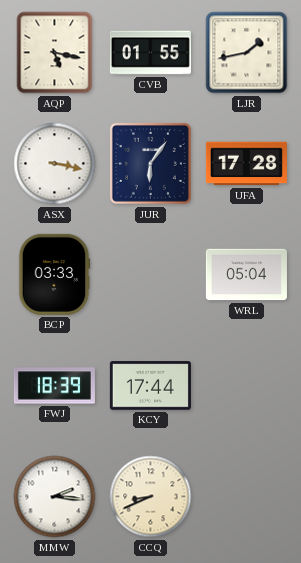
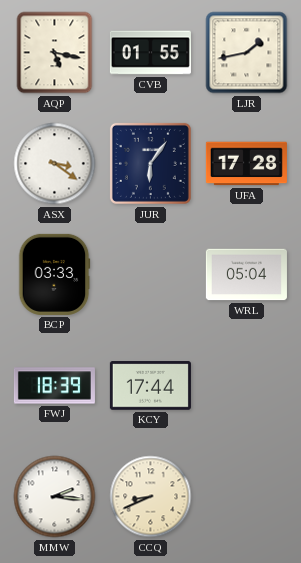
ASX: 3:17 -> 3:21
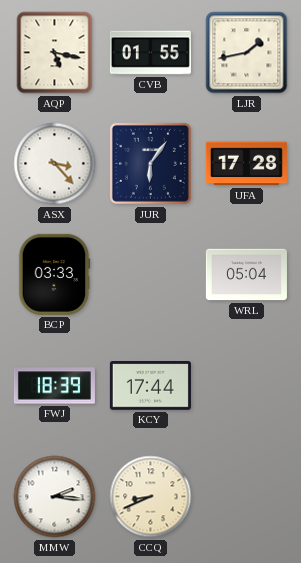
ASX: 3:21 -> 3:23
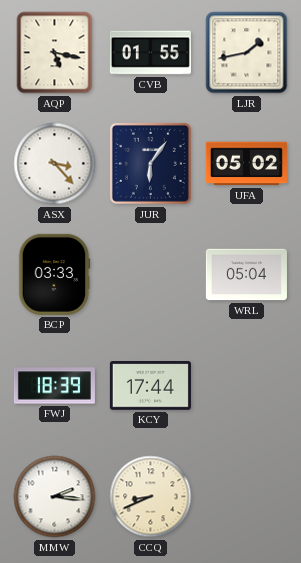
UFA: 17:28 -> 05:02
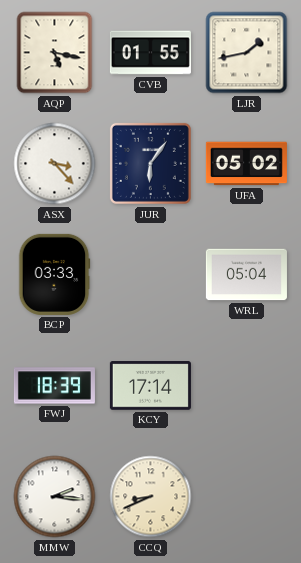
KCY: 17:44 -> 17:14
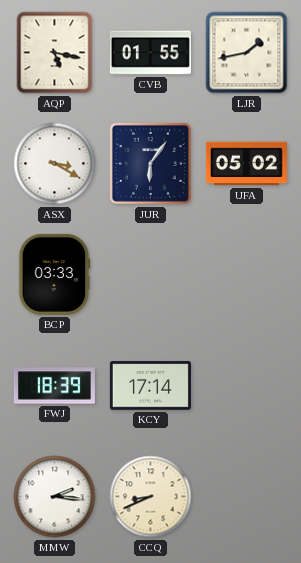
ASX: 3:23 -> 3:20
WRL: 05:04 -> none
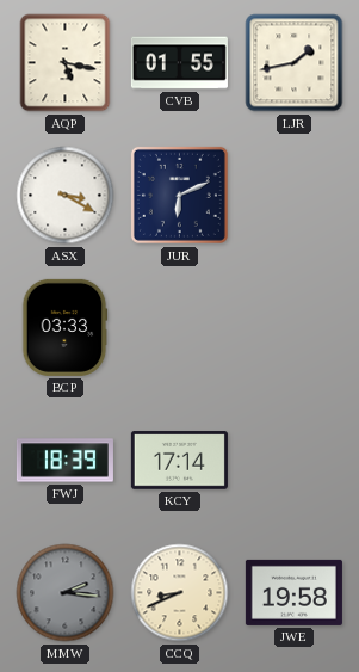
JUR: 6:06 -> 6:11
UFA: 05:02 -> none
MMW dial: white -> grey
JWE: none -> 19:58
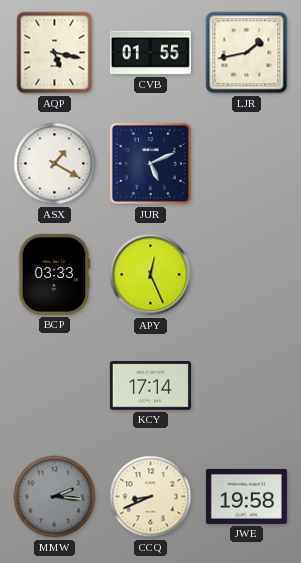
ASX: 3:20 -> 1:20
JUR: 6:11 -> 5:11
APY: none -> 12:26
FWJ: 18:39 -> none
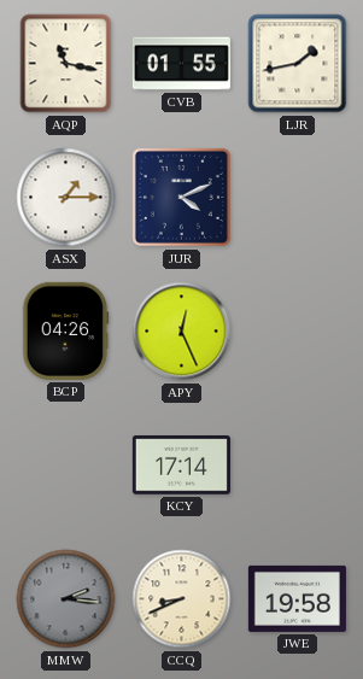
AQP: 5:17 -> 11:17
ASX: 1:20 -> 1:15
JUR: 5:11 -> 4:11
BCP: 03:33 -> 04:26
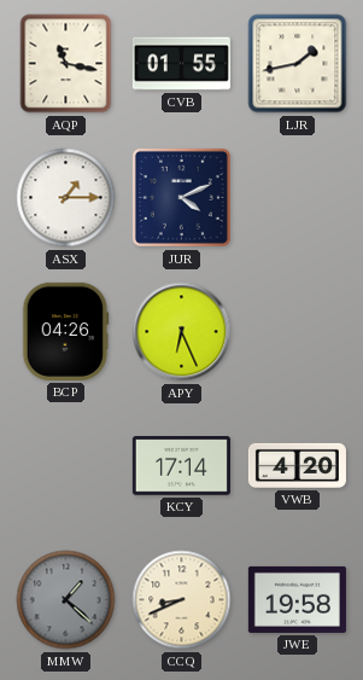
APY: 12:26 -> 6:26
VWB: none -> 4:20
MMW: 2:16 -> 1:22
